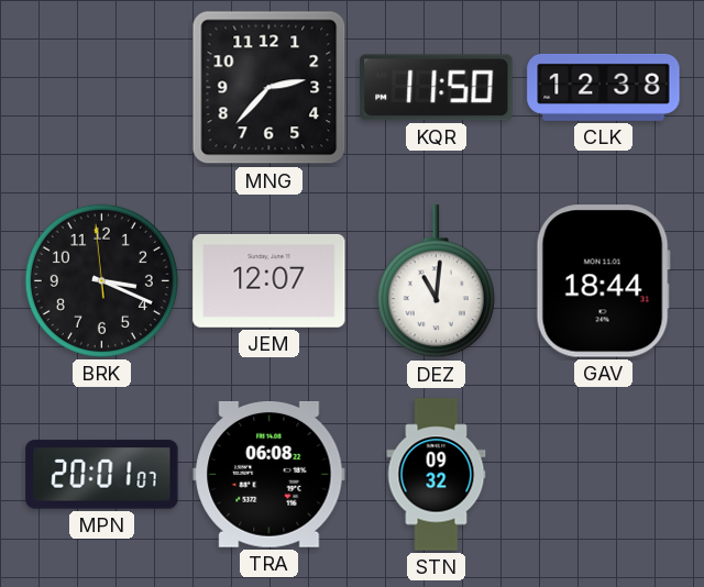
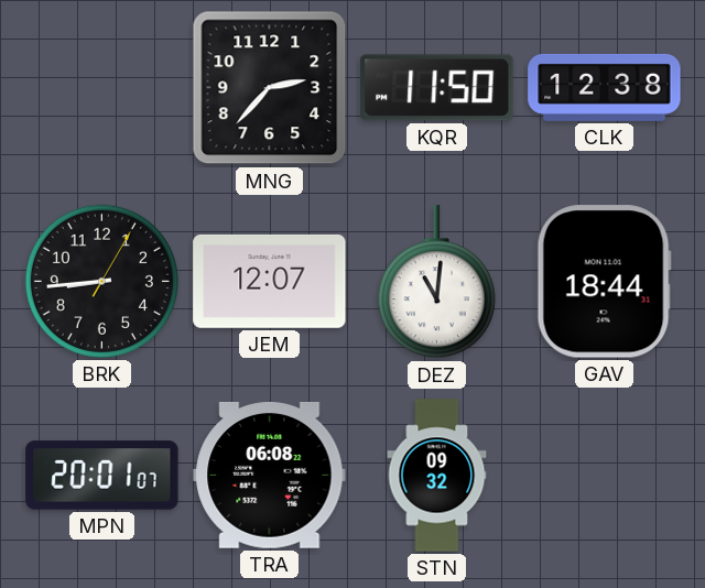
BRK: 3:18 -> 8:44
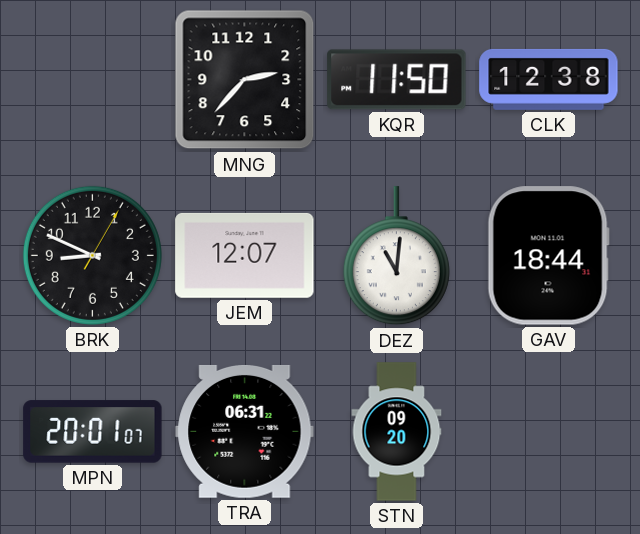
BRK: 8:44 -> 8:49
TRA: 06:08 -> 06:31
STN: 09:32 -> 09:20
